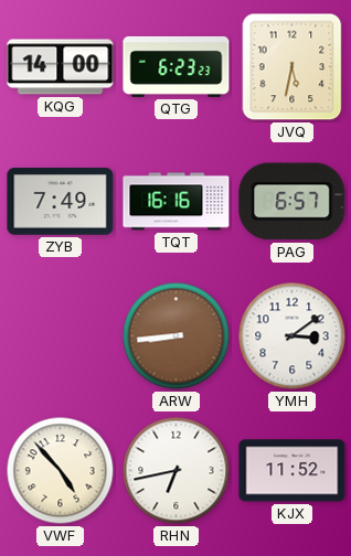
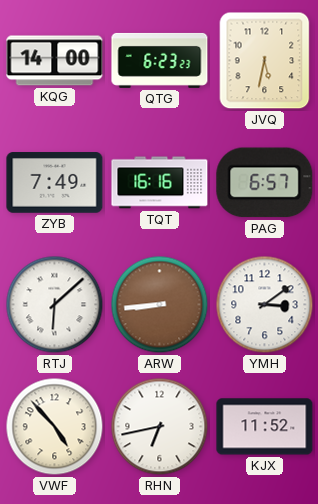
RTJ: none -> 6:08
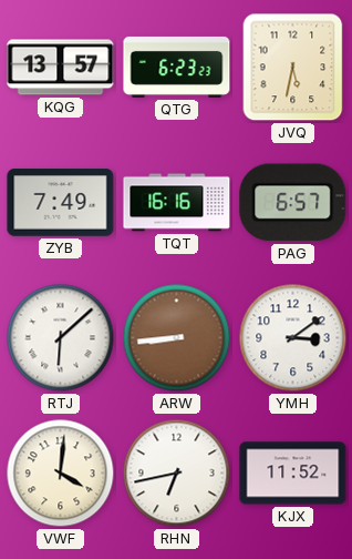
KQG: 14:00 -> 13:57
VWF: 4:53 -> 4:01
